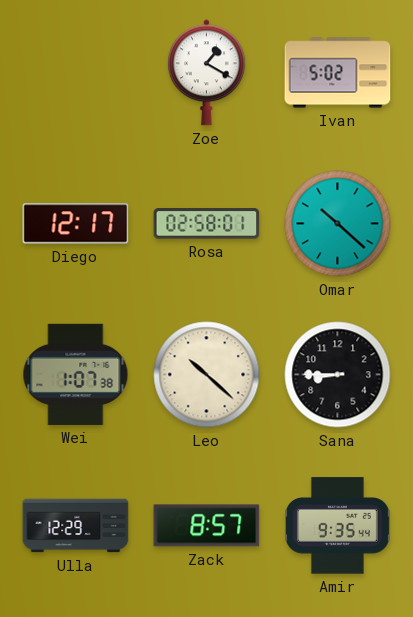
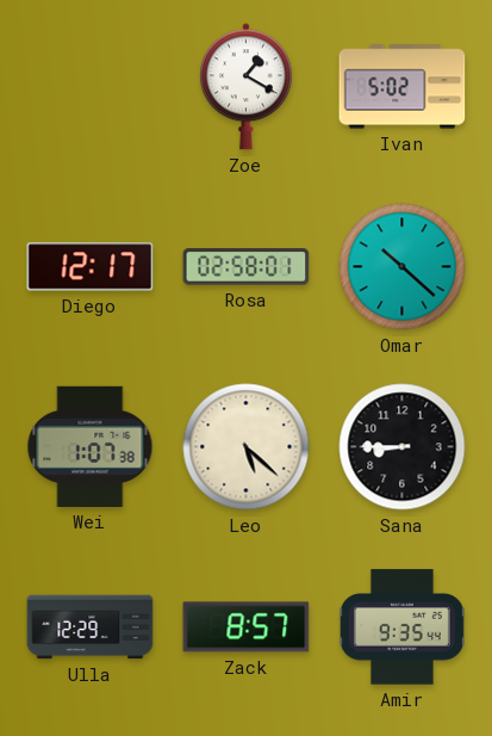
Leo: 10:22 -> 5:22
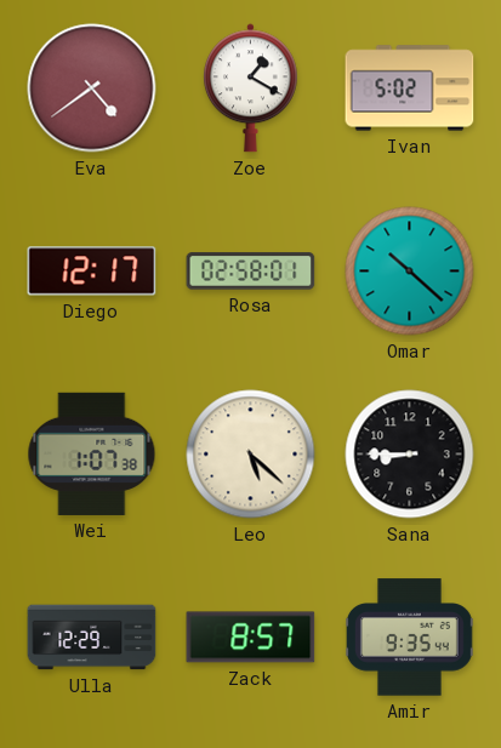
Eva: none -> 4:39
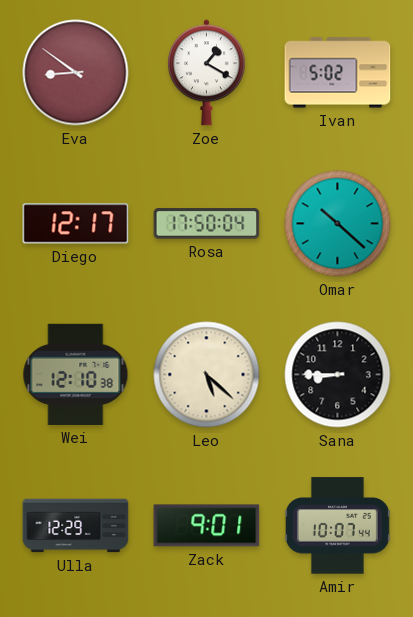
Eva: 4:39 -> 8:51
Rosa: 02:58 -> 17:50
Wei: 1:07 -> 12:10
Zack: 8:57 -> 9:01
Amir: 9:35 -> 10:07
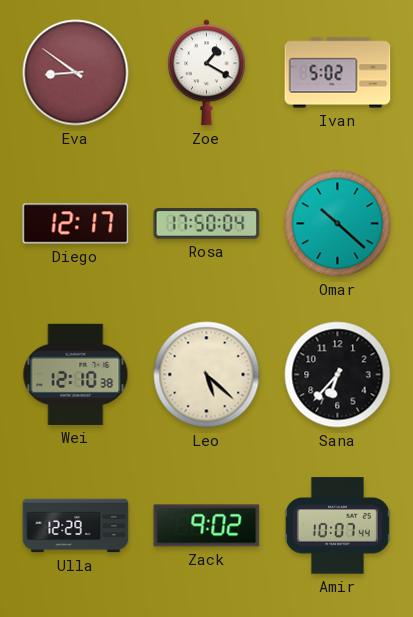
Sana: 8:45 -> 6:37
Zack: 9:01 -> 9:02
